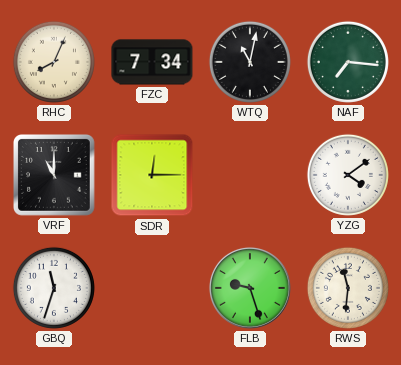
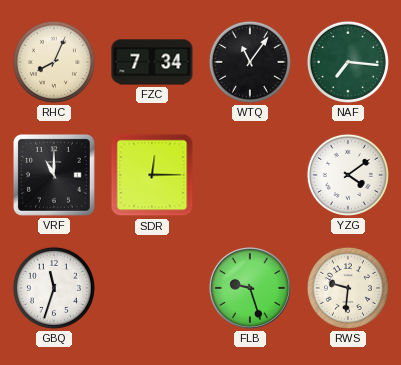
WTQ: 11:02 -> 11:06
RWS: 11:31 -> 9:31
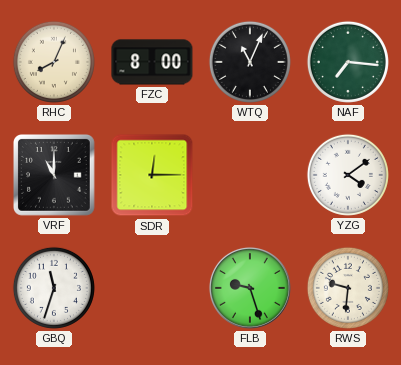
FZC: 7:34 -> 8:00
WTQ: 11:06 -> 11:04
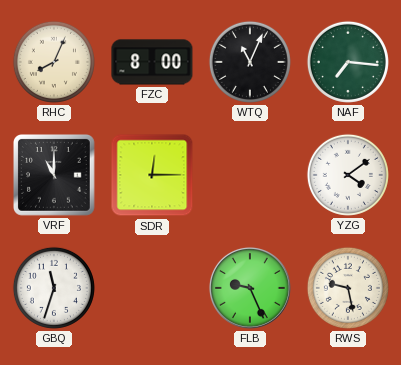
FLB: 9:27 -> 9:26
RWS: 9:31 -> 9:28
